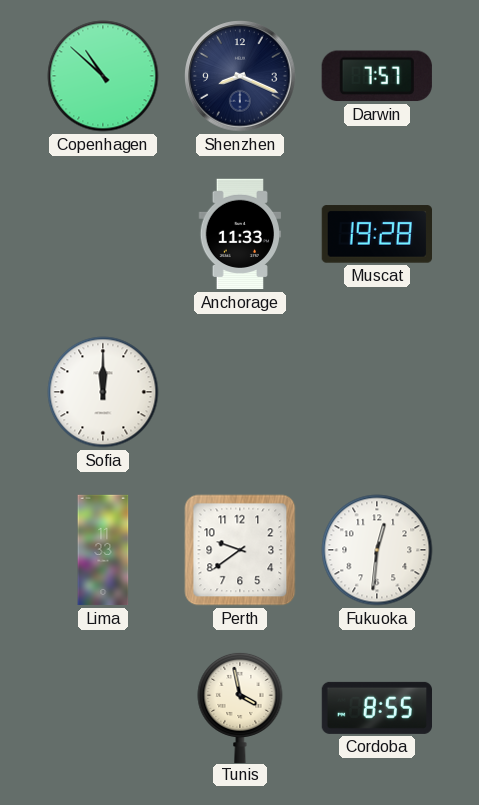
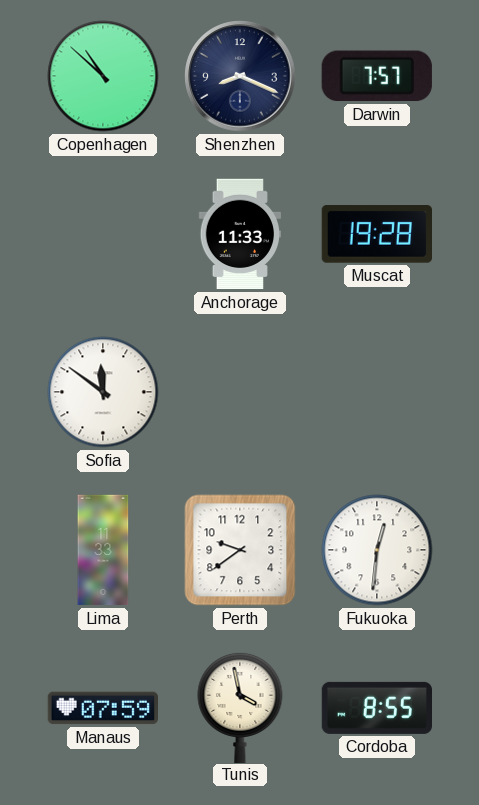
Sofia: 12:00 -> 11:51
Manaus: none -> 07:59
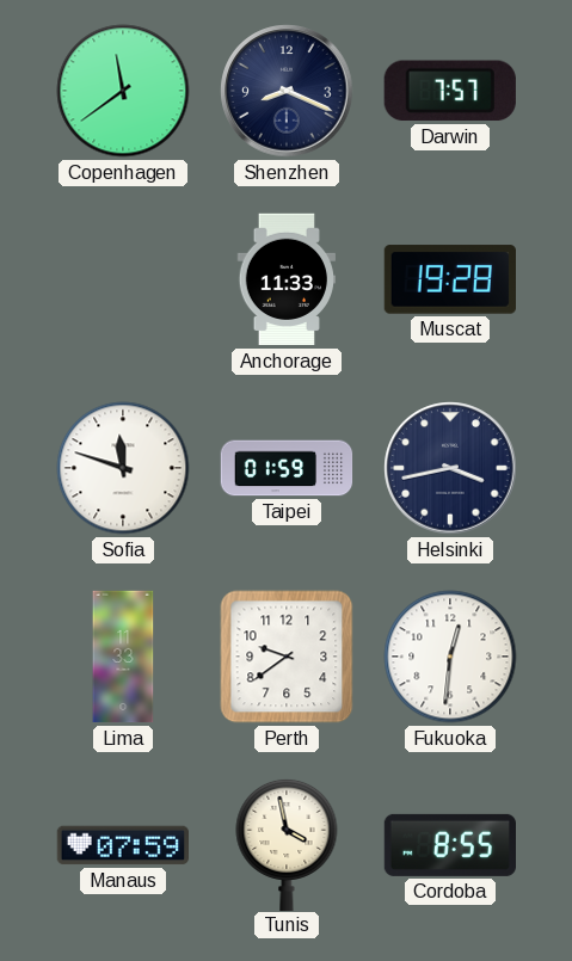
Copenhagen: 10:52 -> 11:39
Sofia: 11:51 -> 11:48
Taipei: none -> 01:59
Helsinki: none -> 3:43
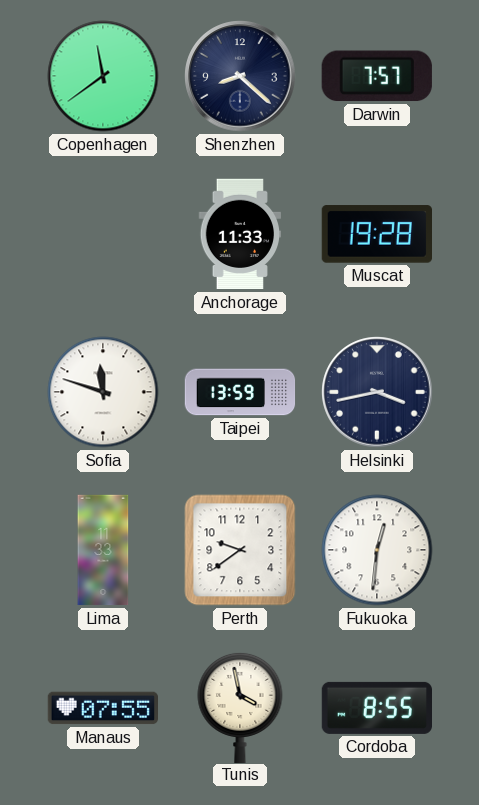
Shenzhen: 8:19 -> 8:22
Taipei: 01:59 -> 13:59
Manaus: 07:59 -> 07:55
